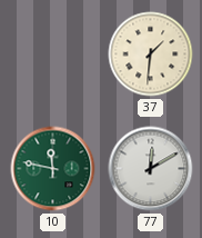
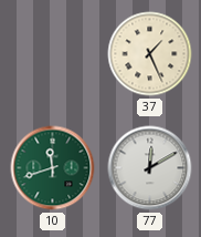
37: 1:31 -> 1:26
10: 11:47 -> 11:42
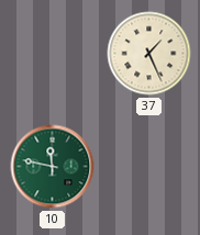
10: 11:42 -> 11:47
77: 12:10 -> none
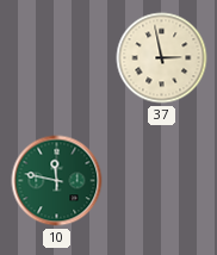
37: 1:26 -> 2:58
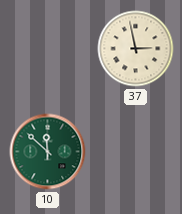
10: 11:47 -> 11:52
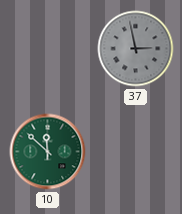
37 dial: cream -> grey
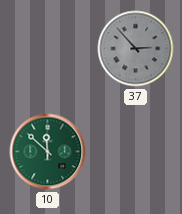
37: 2:58 -> 2:53
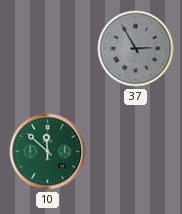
37: 2:53 -> 2:55
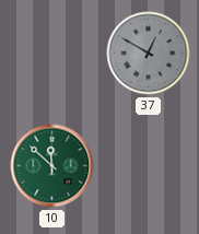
37: 2:55 -> 12:50
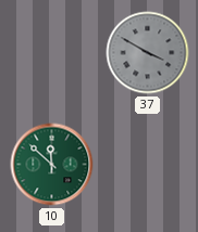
37: 12:50 -> 3:50
